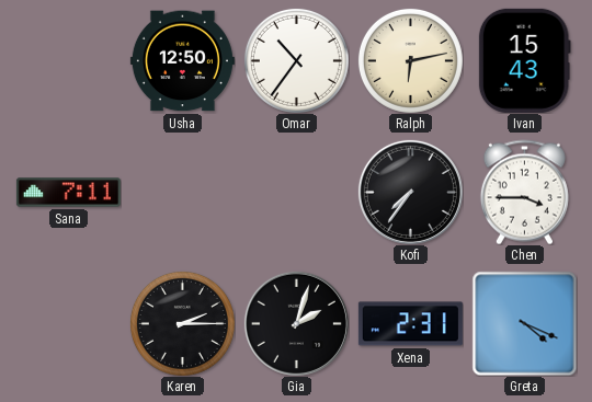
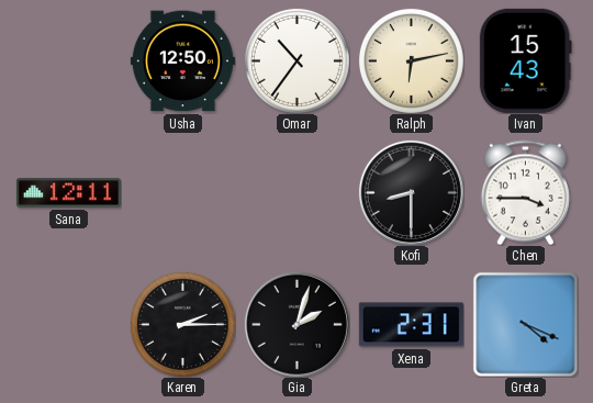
Sana: 7:11 -> 12:11
Kofi: 7:36 -> 8:30
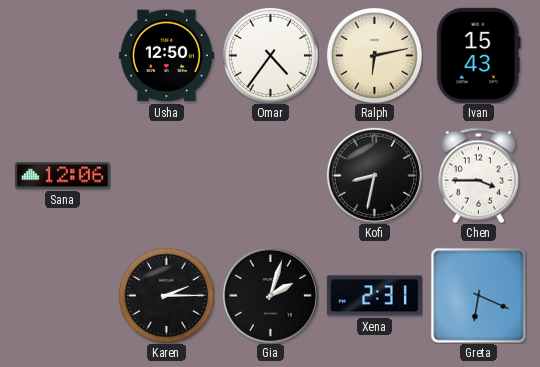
Omar: 10:36 -> 4:36
Sana: 12:11 -> 12:06
Kofi: 8:30 -> 8:32
Greta: 4:19 -> 6:19
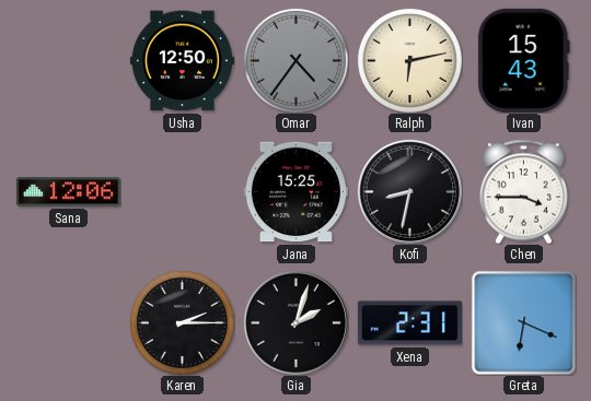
Omar dial: white -> grey
Jana: none -> 15:25
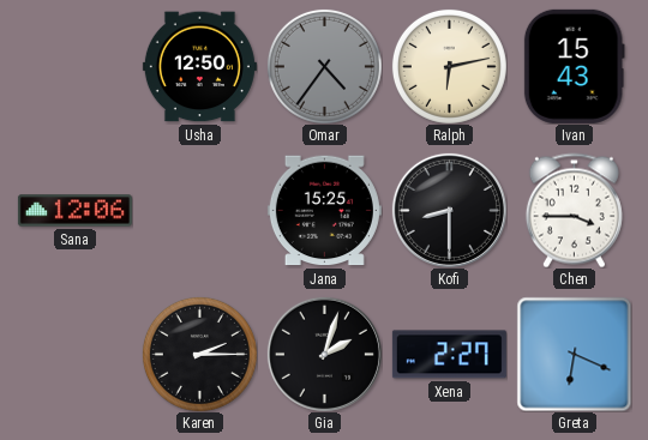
Kofi: 8:32 -> 8:30
Xena: 2:31 -> 2:27
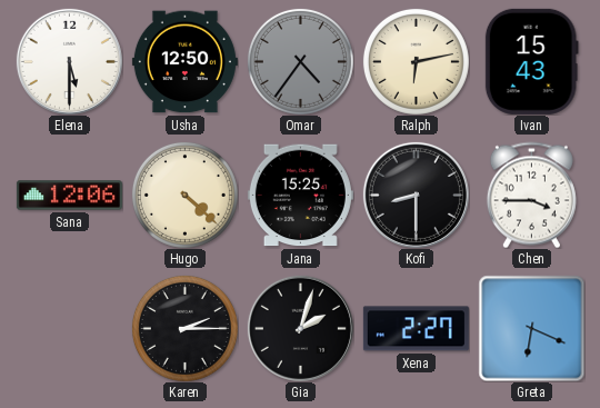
Elena: none -> 5:30
Hugo: none -> 4:22
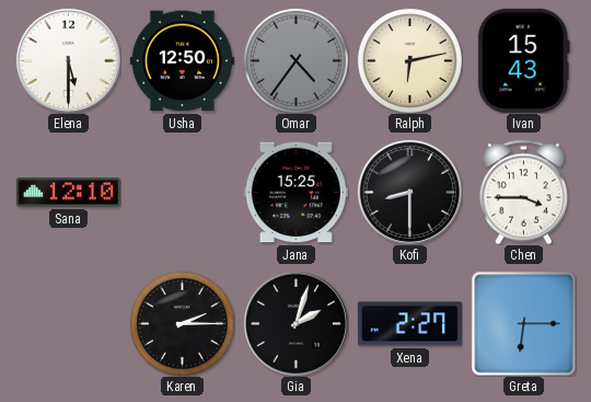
Sana: 12:06 -> 12:10
Hugo: 4:22 -> none
Greta: 6:19 -> 6:15
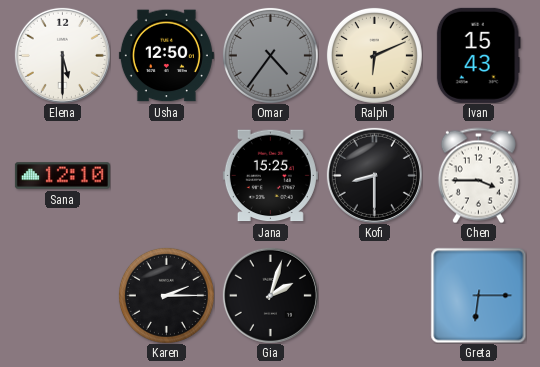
Ralph: 6:13 -> 6:11
Xena: 2:27 -> none
